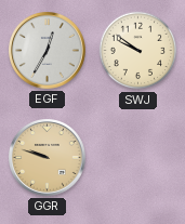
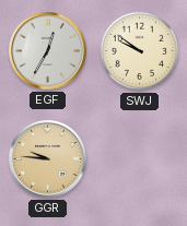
GGR: 9:48 -> 9:46
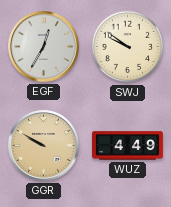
GGR: 9:46 -> 9:50
WUZ: none -> 4:49
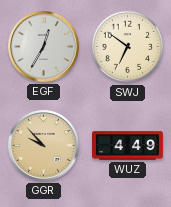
SWJ: 9:51 -> 6:51
GGR: 9:50 -> 9:53
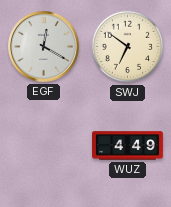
EGF: 12:35 -> 12:20
GGR: 9:53 -> none
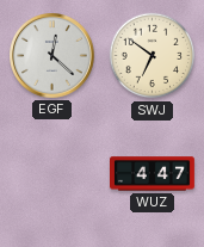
EGF: 12:20 -> 12:22
WUZ: 4:49 -> 4:47
